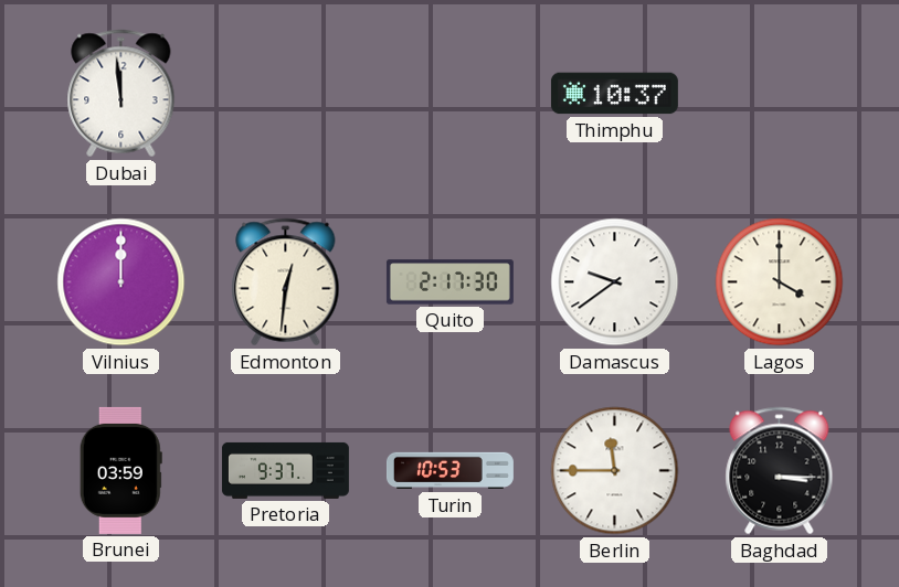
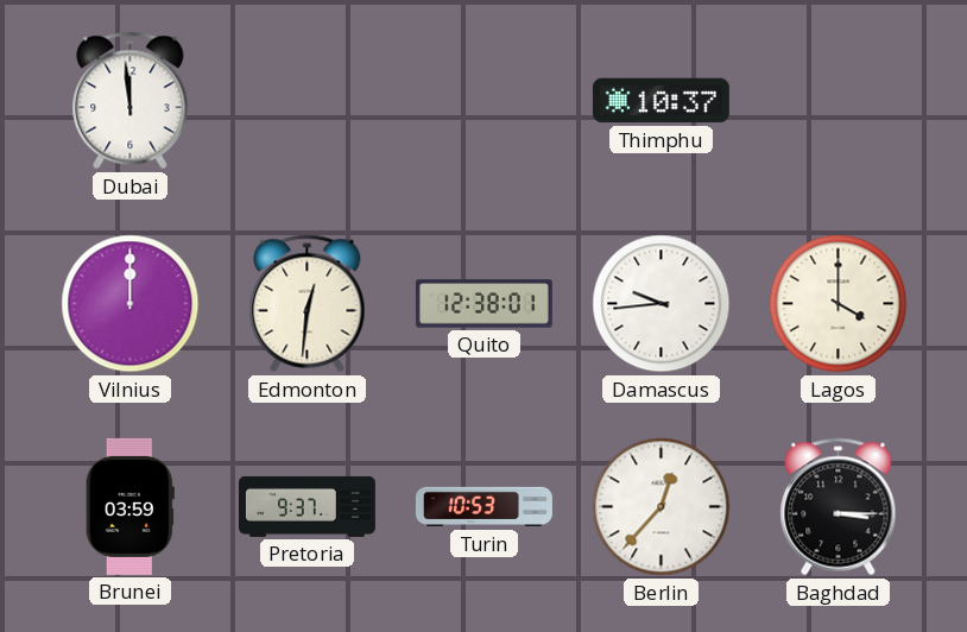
Quito: 2:17 -> 12:38
Damascus: 9:39 -> 9:44
Berlin: 11:45 -> 12:37
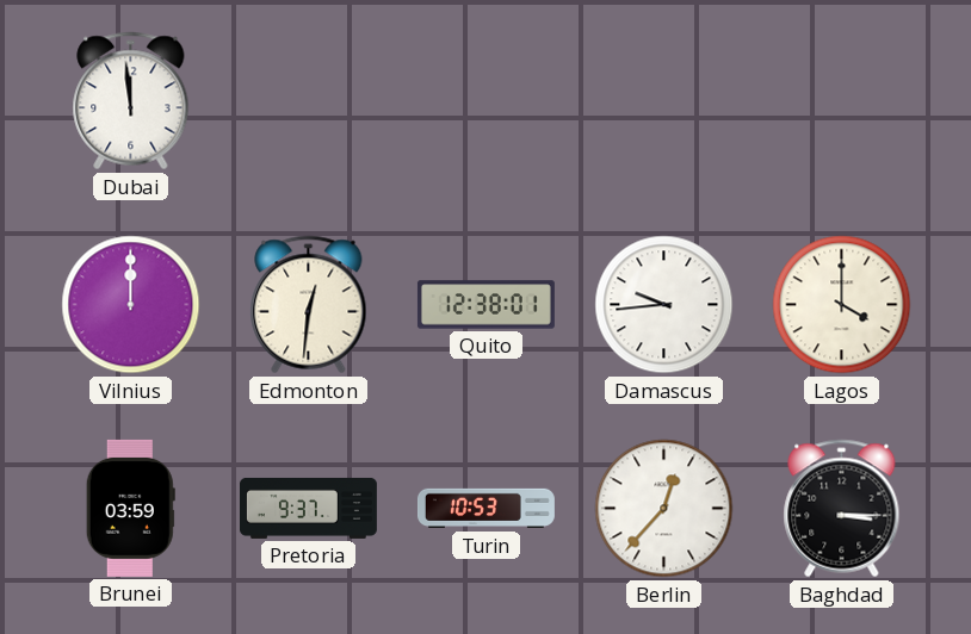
Thimphu: 10:37 -> none
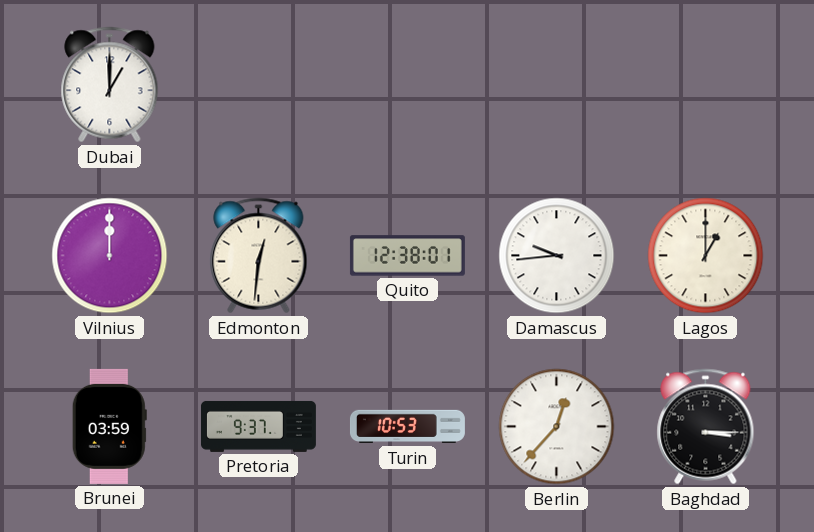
Dubai: 11:59 -> 1:00
Lagos: 4:00 -> 1:00
